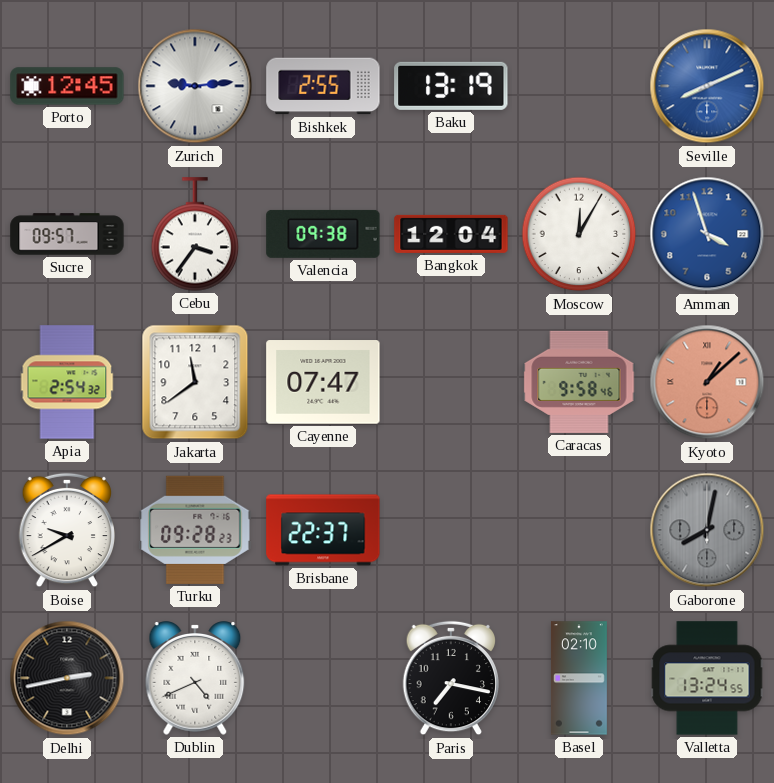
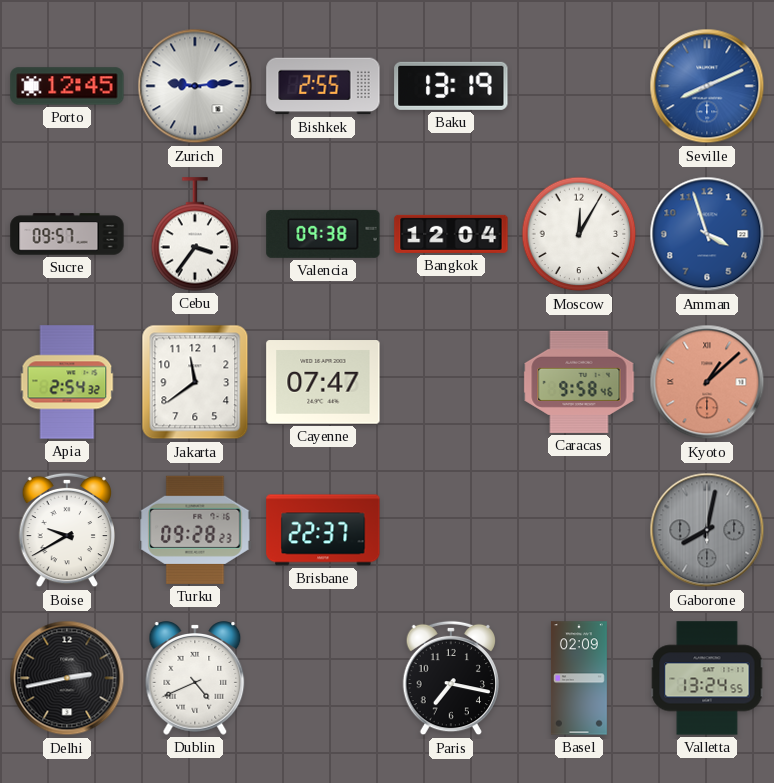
Basel: 02:10 -> 02:09
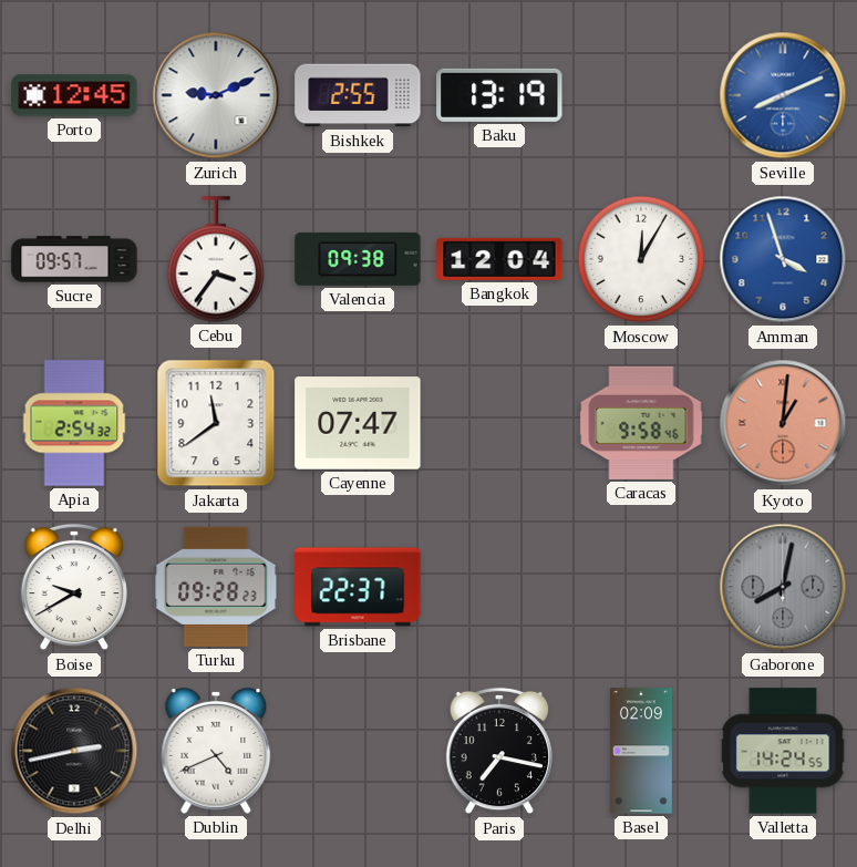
Zurich: 9:14 -> 9:11
Kyoto: 1:08 -> 1:01
Valletta: 13:24 -> 14:24
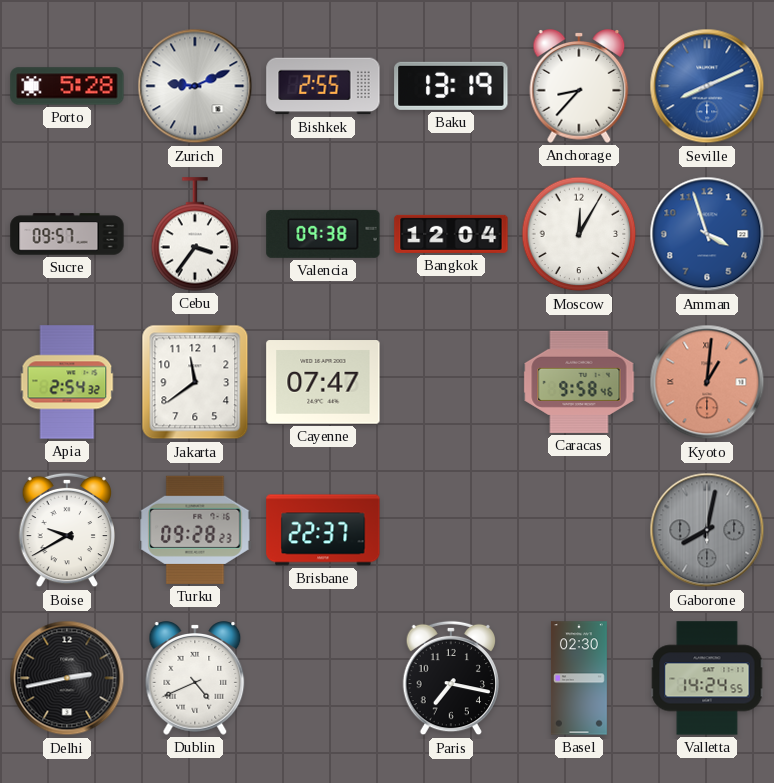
Porto: 12:45 -> 5:28
Anchorage: none -> 8:37
Basel: 02:09 -> 02:30
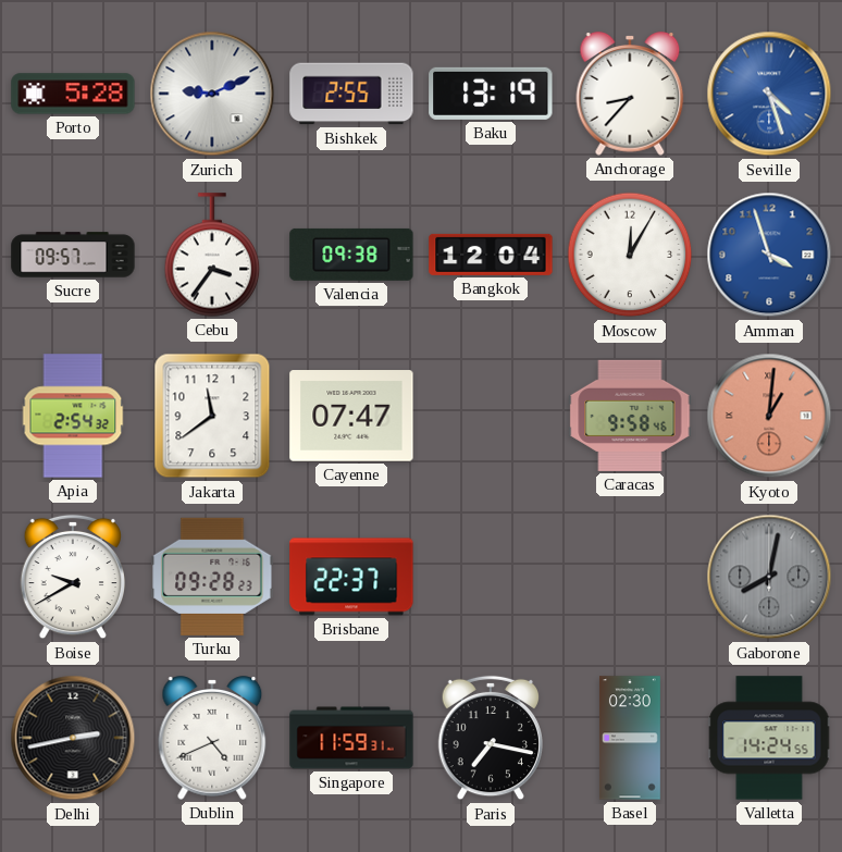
Seville: 8:11 -> 4:27
Singapore: none -> 11:59
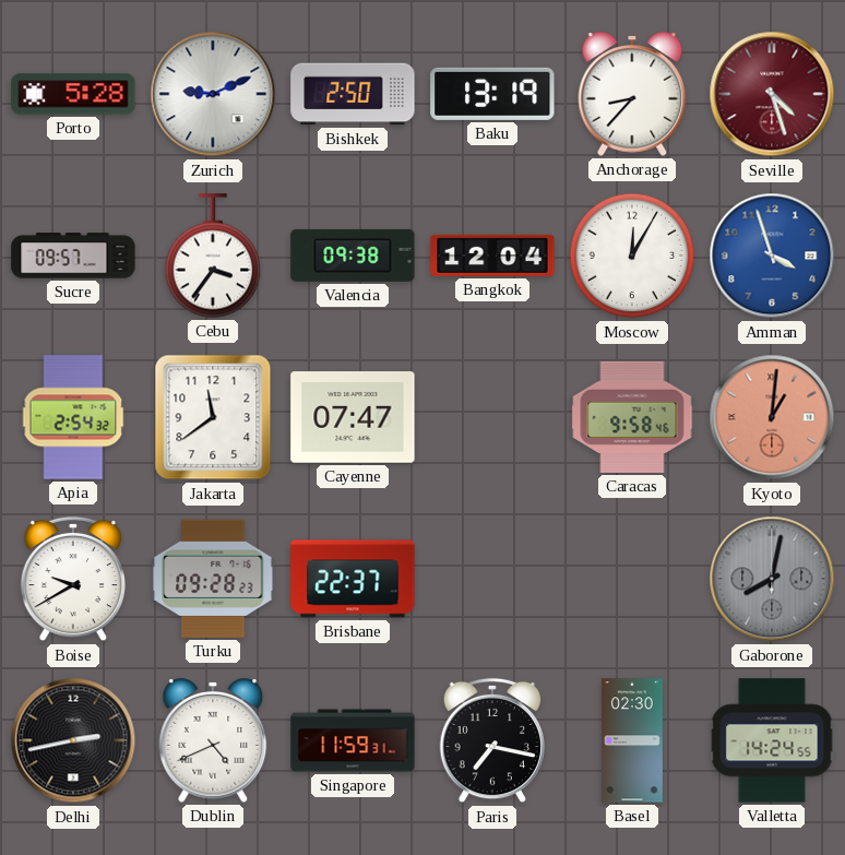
Bishkek: 2:55 -> 2:50
Seville dial: blue -> burgundy
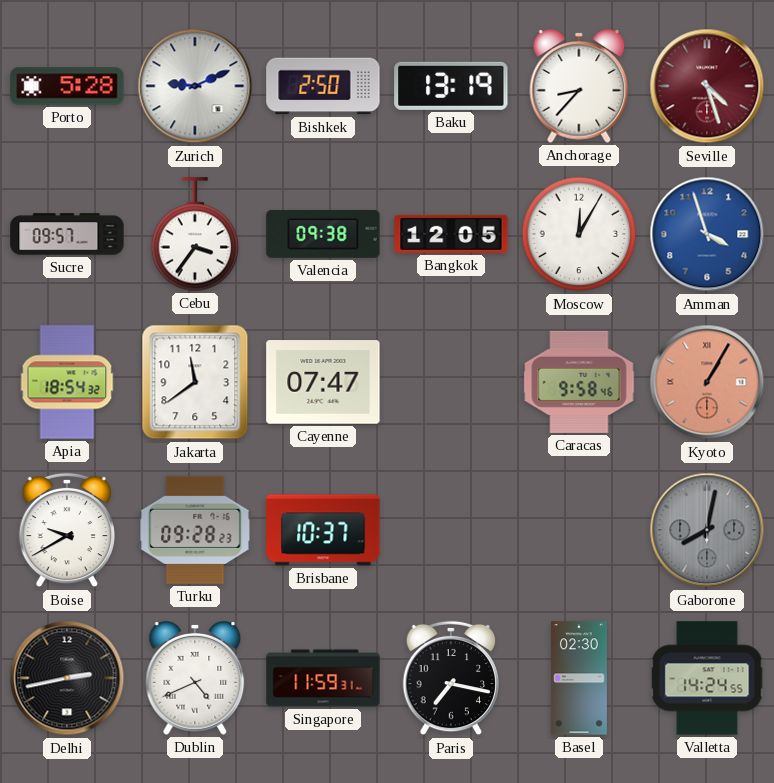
Bangkok: 12:04 -> 12:05
Apia: 2:54 -> 18:54
Kyoto: 1:01 -> 1:05
Brisbane: 22:37 -> 10:37
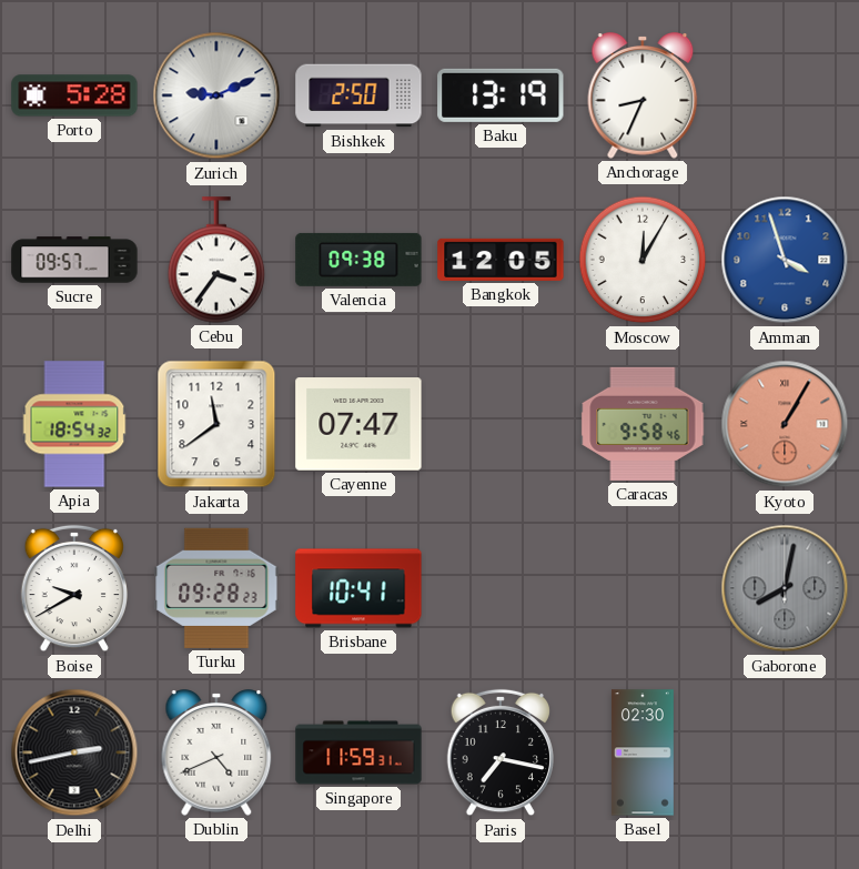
Anchorage: 8:37 -> 8:34
Seville: 4:27 -> none
Brisbane: 10:37 -> 10:41
Valletta: 14:24 -> none
